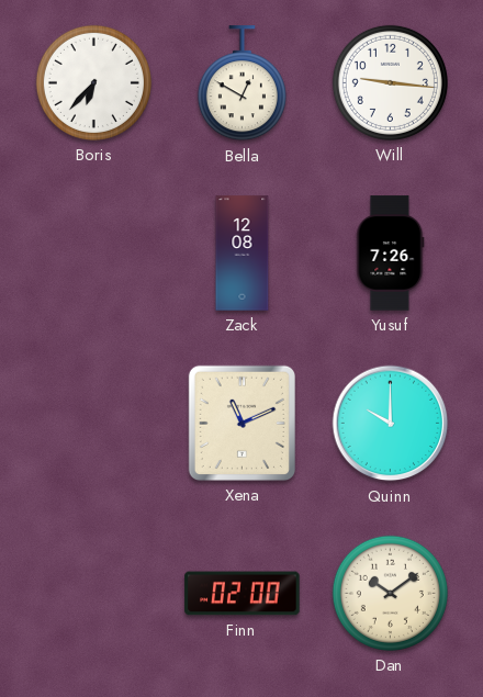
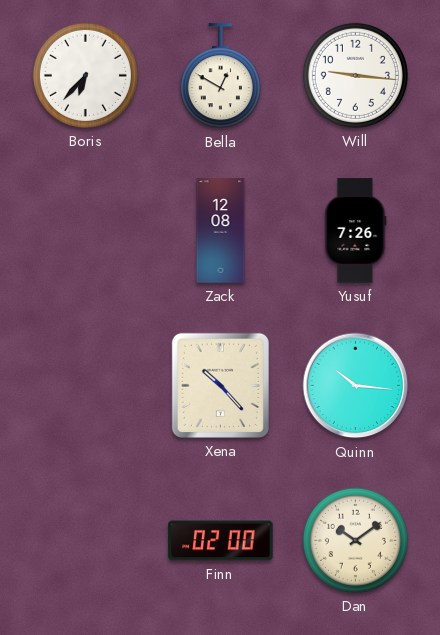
Xena: 11:11 -> 10:23
Quinn: 10:00 -> 10:16
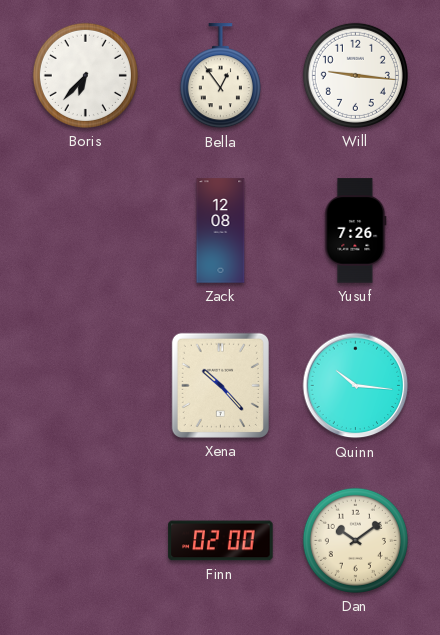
Bella: 12:50 -> 12:54
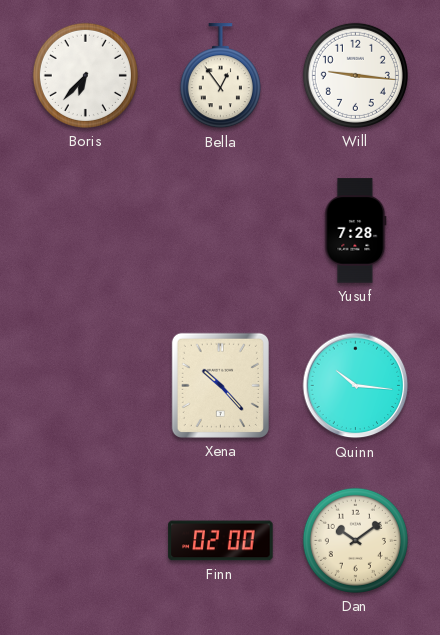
Zack: 12:08 -> none
Yusuf: 7:26 -> 7:28
